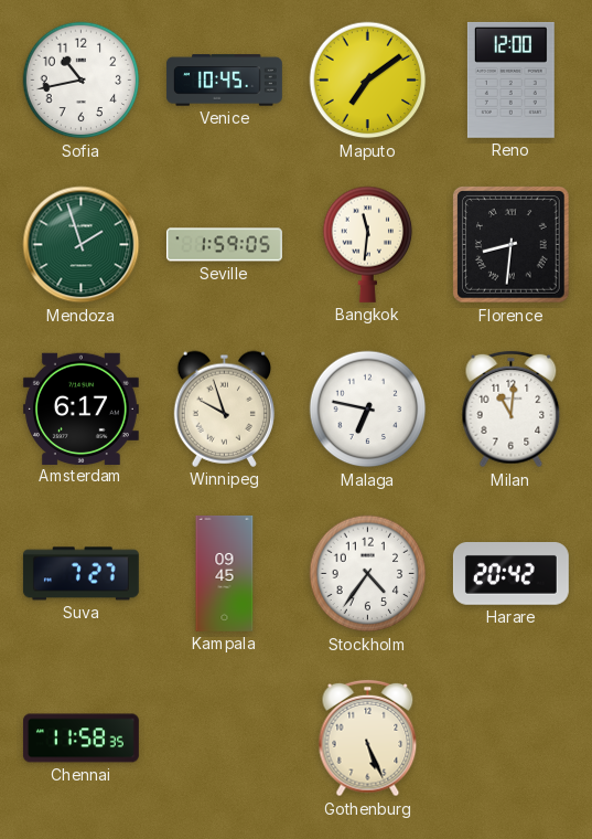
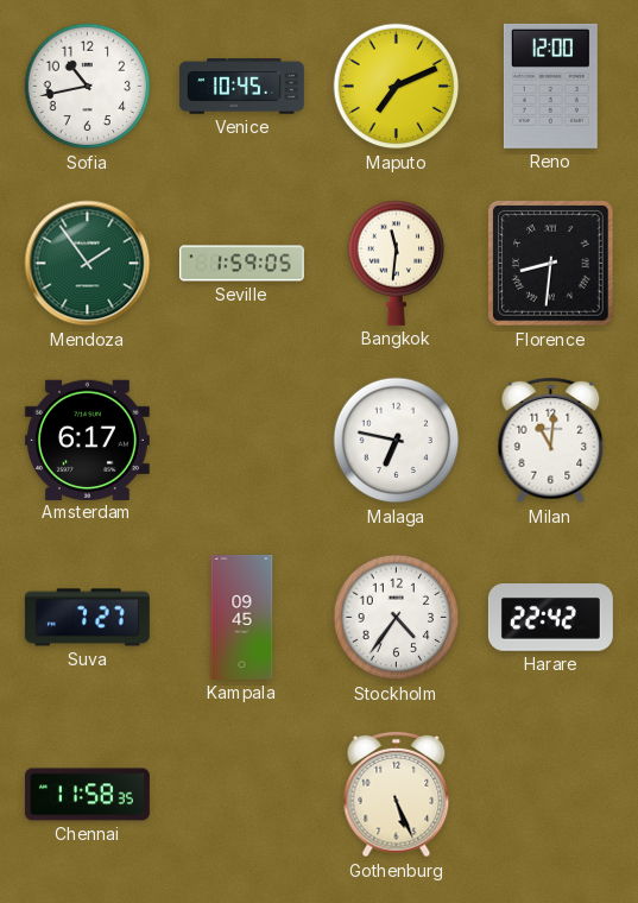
Maputo: 7:09 -> 7:11
Mendoza: 1:57 -> 1:54
Winnipeg: 9:57 -> none
Harare: 20:42 -> 22:42
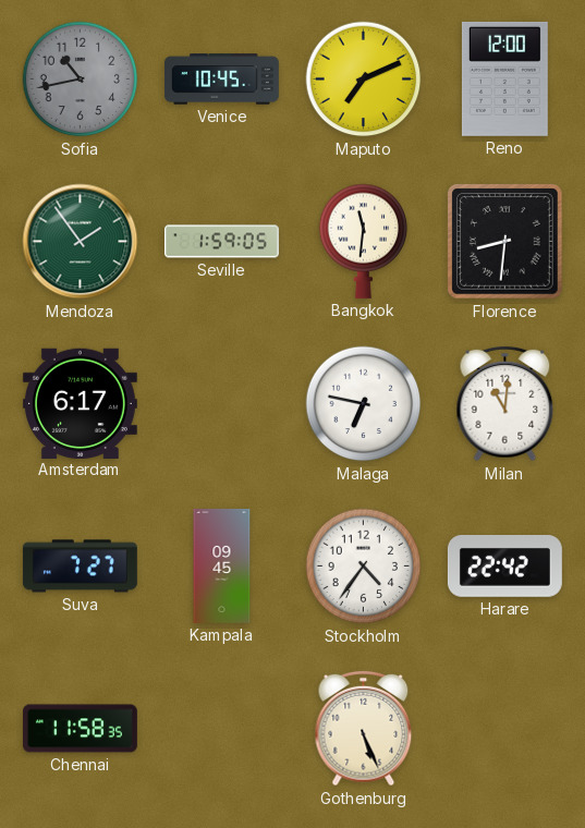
Sofia dial: white -> grey
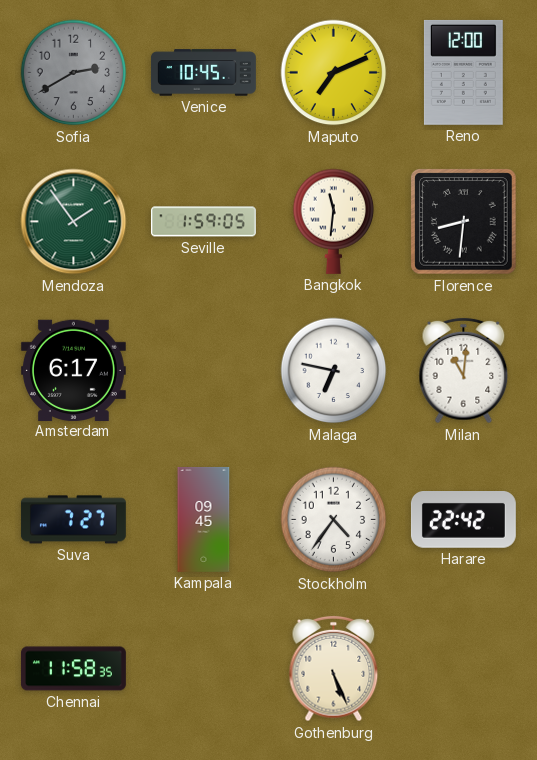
Sofia: 10:43 -> 2:40
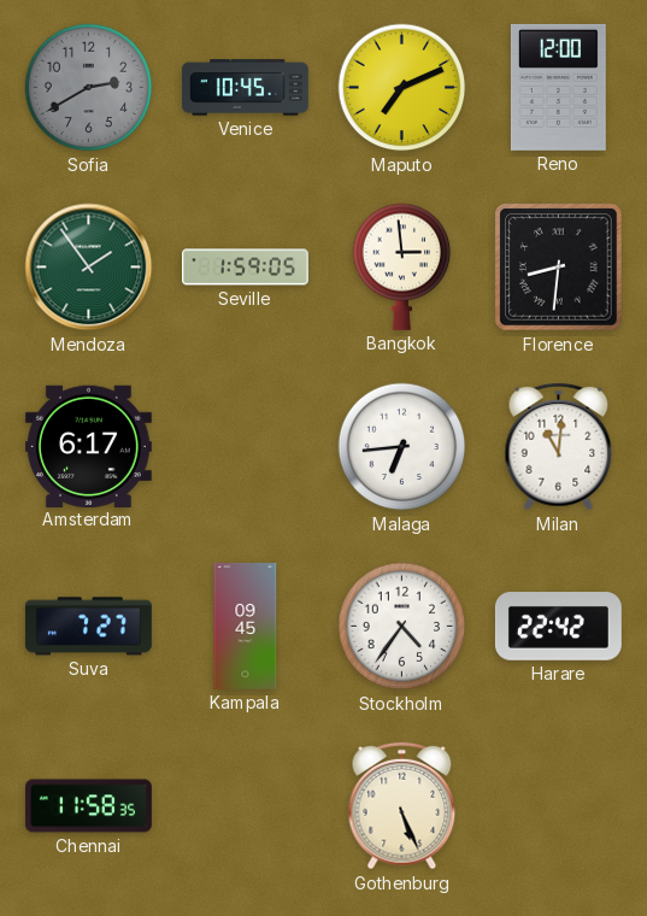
Bangkok: 11:31 -> 2:59
Malaga: 6:47 -> 6:44
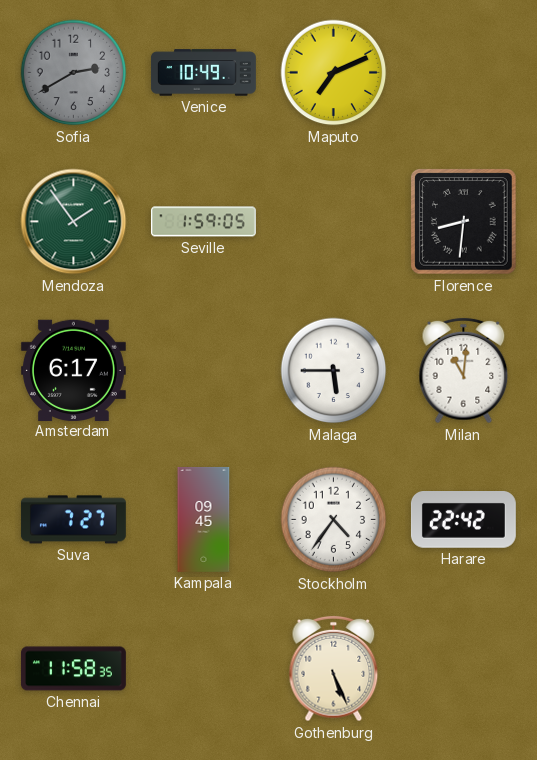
Venice: 10:45 -> 10:49
Reno: 12:00 -> none
Bangkok: 2:59 -> none
Malaga: 6:44 -> 5:45
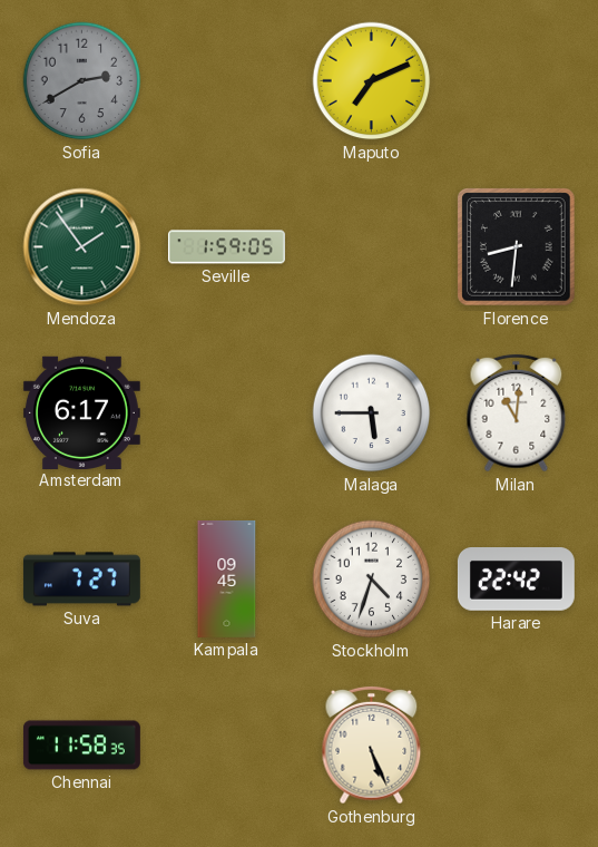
Venice: 10:49 -> none
Stockholm: 4:36 -> 4:33
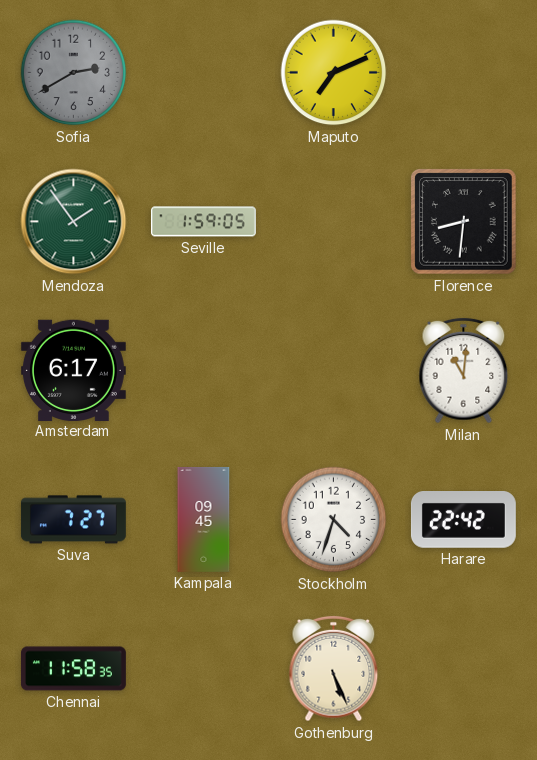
Malaga: 5:45 -> none
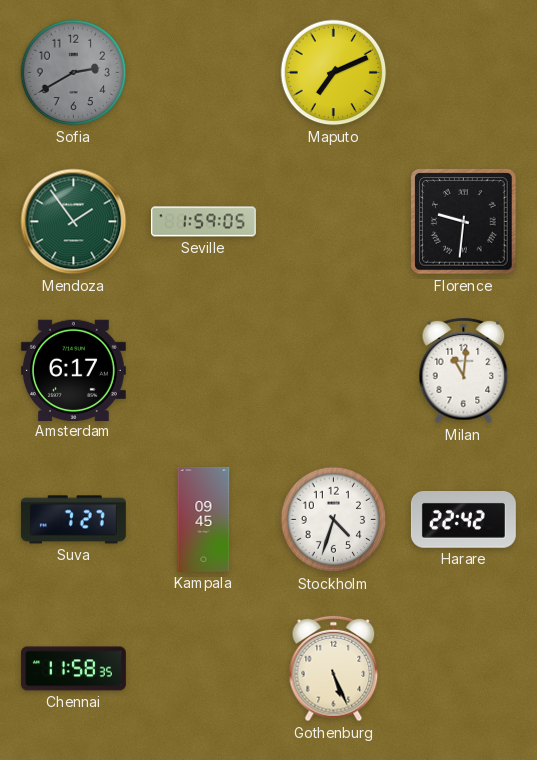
Florence: 8:31 -> 9:31
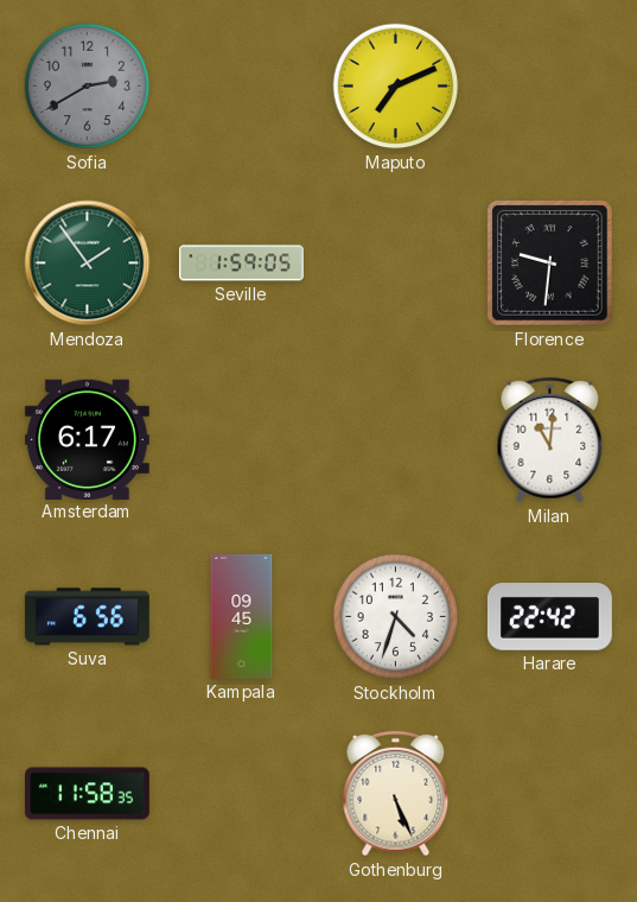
Suva: 7:27 -> 6:56
